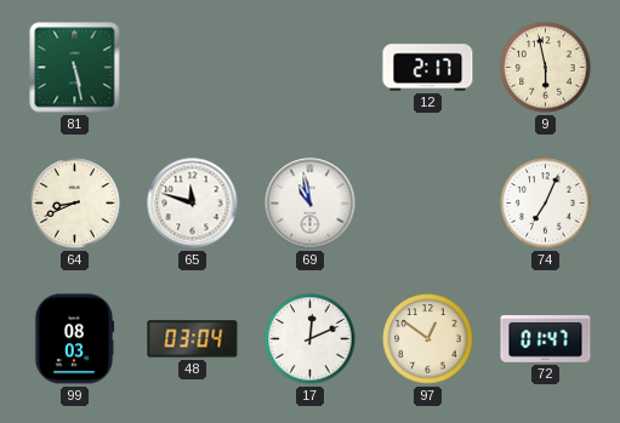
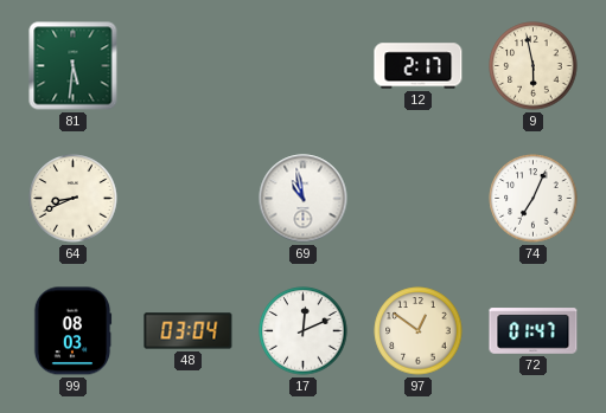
81: 5:28 -> 5:31
65: 11:48 -> none
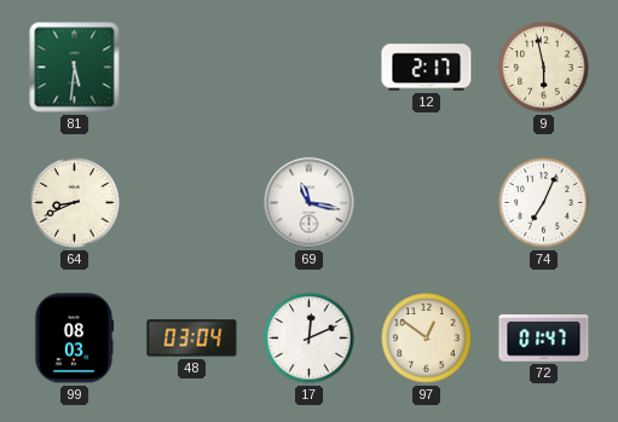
69: 10:58 -> 11:17
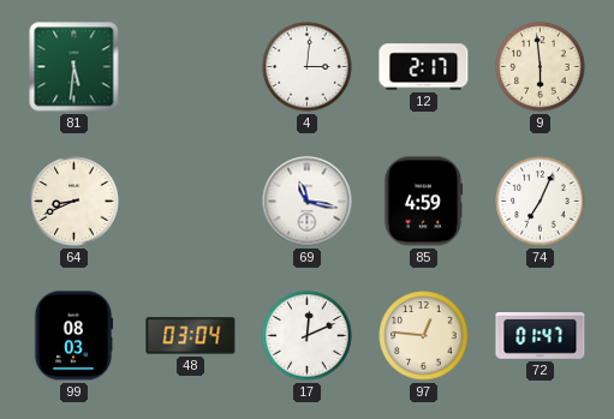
4: none -> 3:01
9: 5:58 -> 5:59
85: none -> 4:59
97: 12:51 -> 12:46
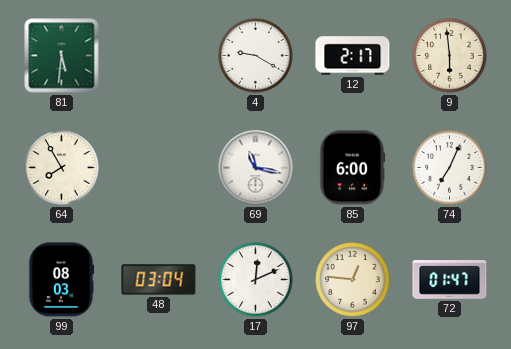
4: 3:01 -> 9:20
64: 8:41 -> 7:55
85: 4:59 -> 6:00
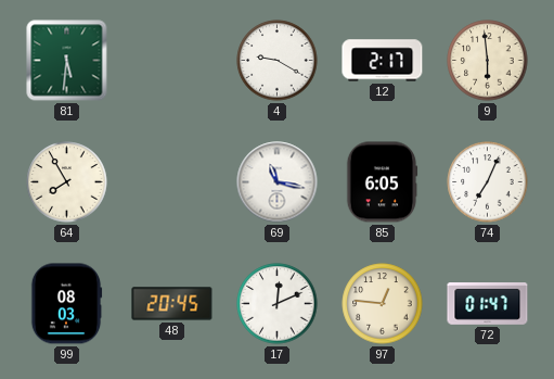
85: 6:00 -> 6:05
48: 03:04 -> 20:45
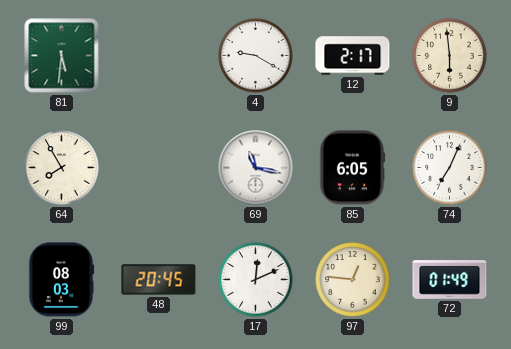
72: 01:47 -> 01:49
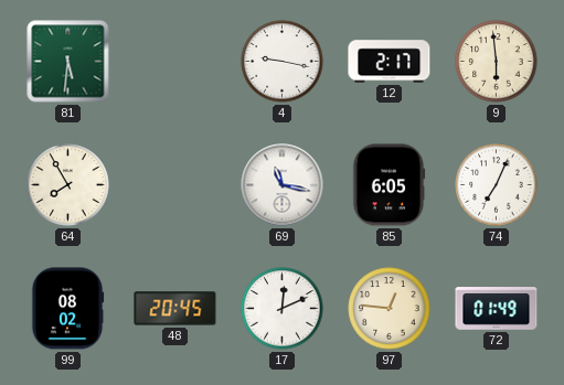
4: 9:20 -> 9:17
99: 08:03 -> 08:02
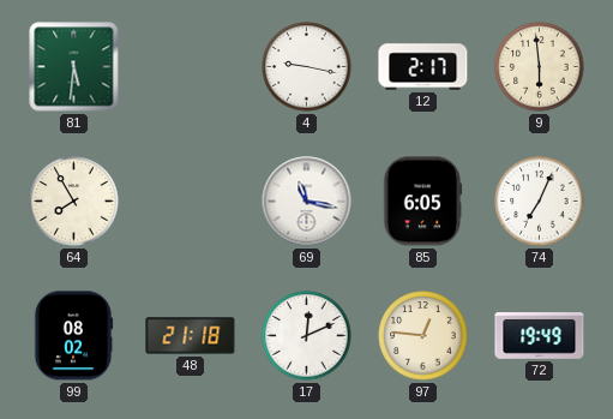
48: 20:45 -> 21:18
72: 01:49 -> 19:49
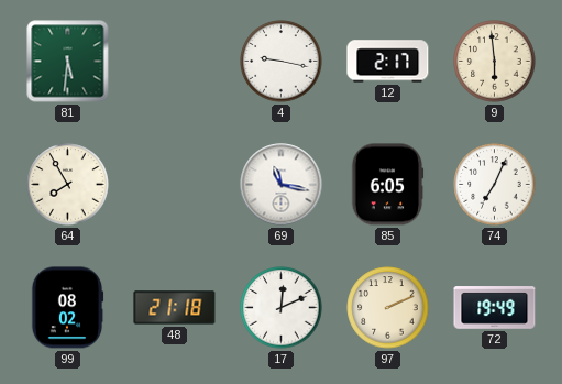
97: 12:46 -> 2:11
